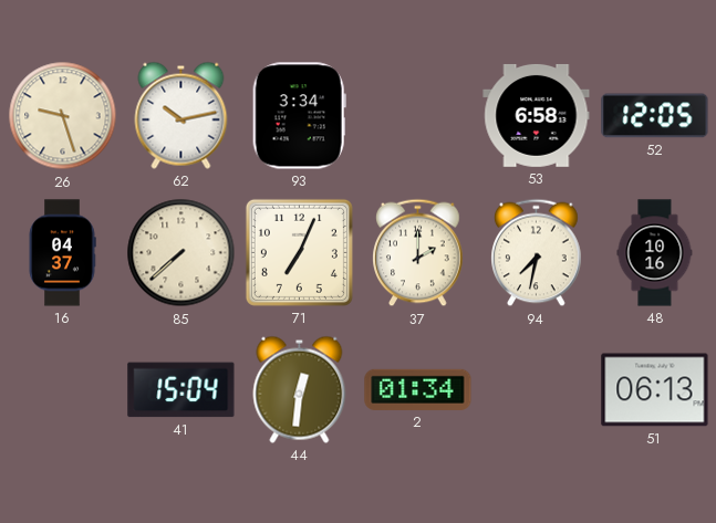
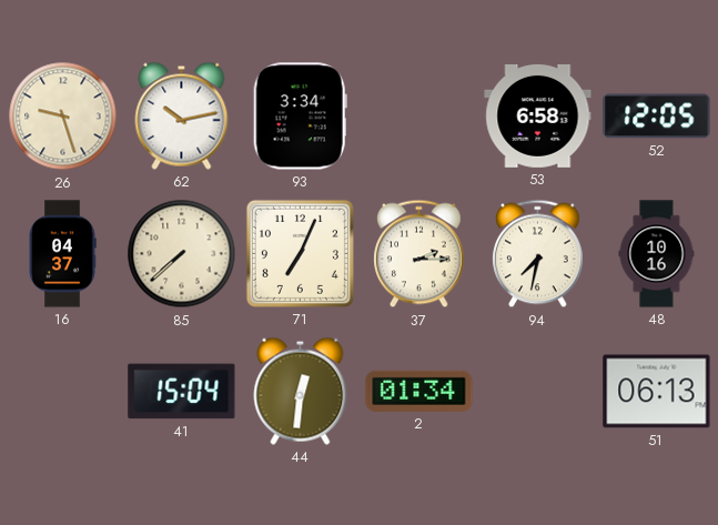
37: 2:00 -> 2:15
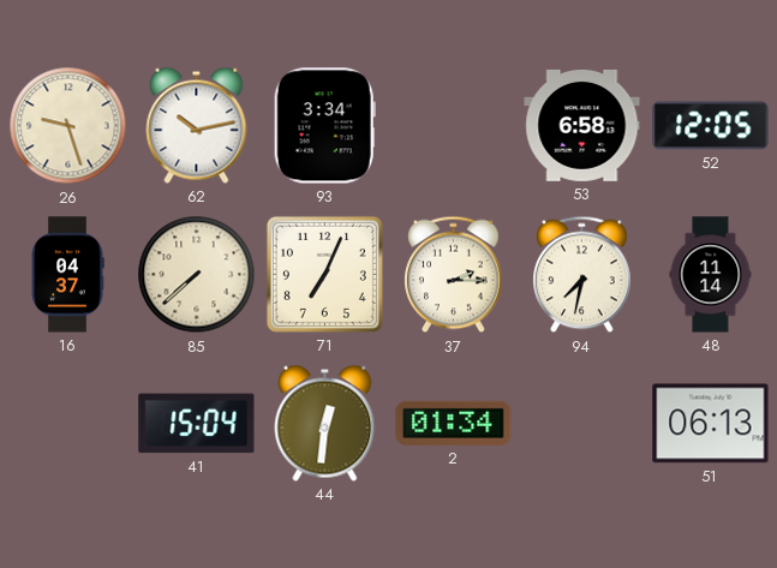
48: 10:16 -> 11:14
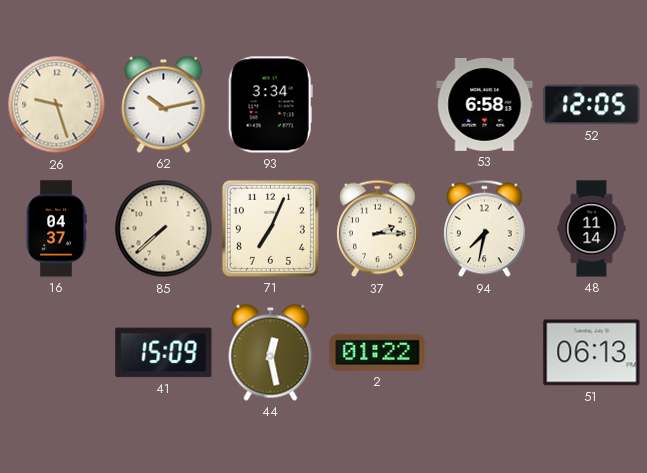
41: 15:04 -> 15:09
44: 12:31 -> 12:28
2: 01:34 -> 01:22
